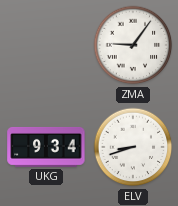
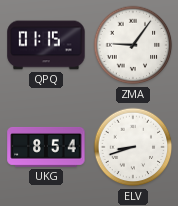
QPQ: none -> 01:15
UKG: 9:34 -> 8:54
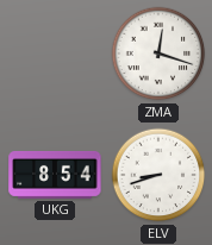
QPQ: 01:15 -> none
ZMA: 9:06 -> 12:18
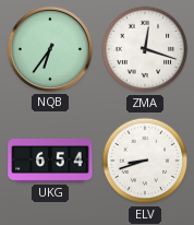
NQB: none -> 6:36
UKG: 8:54 -> 6:54
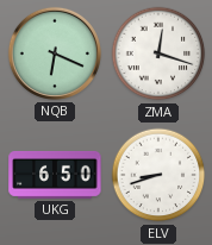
NQB: 6:36 -> 6:19
UKG: 6:54 -> 6:50
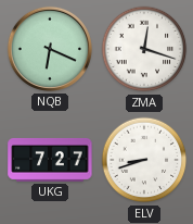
UKG: 6:50 -> 7:27
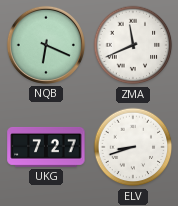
ZMA: 12:18 -> 11:41
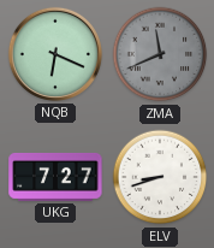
ZMA dial: white -> grey
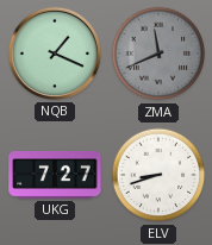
NQB: 6:19 -> 1:19
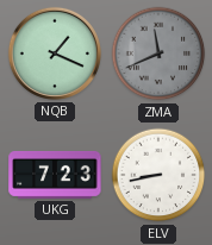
UKG: 7:27 -> 7:23
ELV: 8:42 -> 8:43
